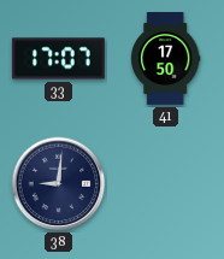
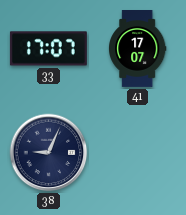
41: 17:50 -> 17:07
38: 9:01 -> 9:04
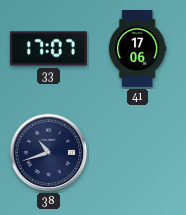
41: 17:07 -> 17:06
38: 9:04 -> 10:42
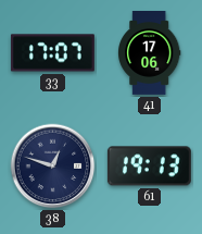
38: 10:42 -> 12:48
61: none -> 19:13
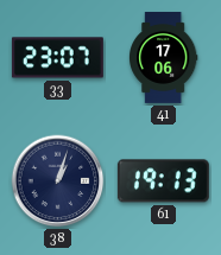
33: 17:07 -> 23:07
38: 12:48 -> 1:03
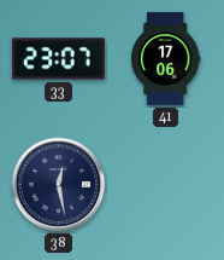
38: 1:03 -> 12:28
61: 19:13 -> none
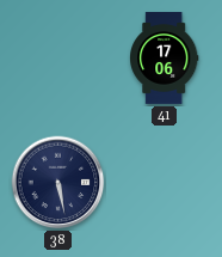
33: 23:07 -> none
38: 12:28 -> 5:28
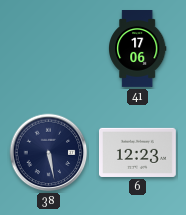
6: none -> 12:23
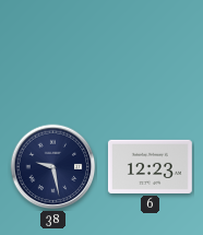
41: 17:06 -> none
38: 5:28 -> 9:28
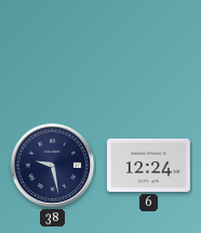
6: 12:23 -> 12:24
